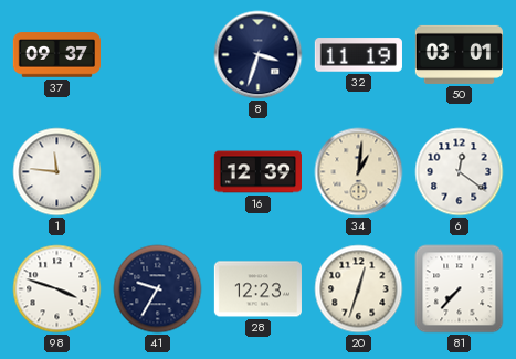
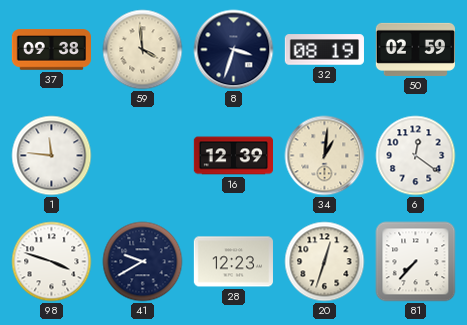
37: 09:37 -> 09:38
59: none -> 3:59
32: 11:19 -> 08:19
50: 03:01 -> 02:59
41: 9:35 -> 9:40
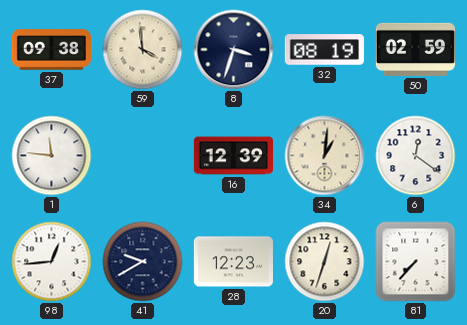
98: 3:48 -> 12:44
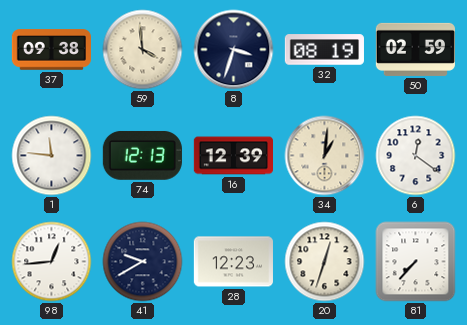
74: none -> 12:13
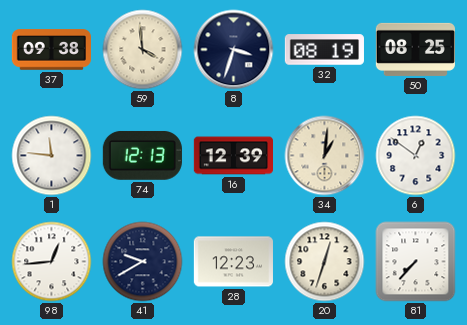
50: 02:59 -> 08:25
6: 12:21 -> 12:51
